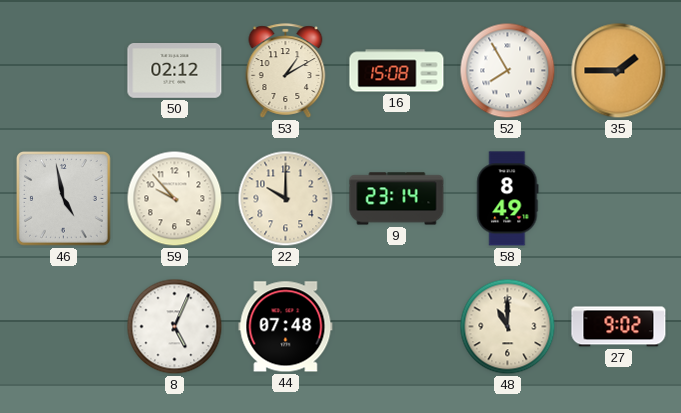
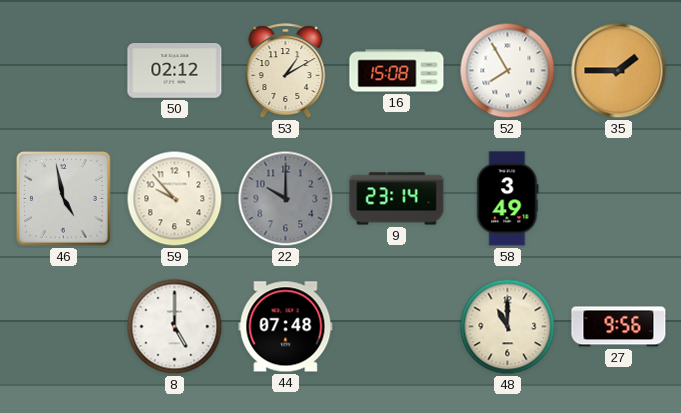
22 dial: cream -> grey
58: 8:49 -> 3:49
8: 5:04 -> 5:00
27: 9:02 -> 9:56
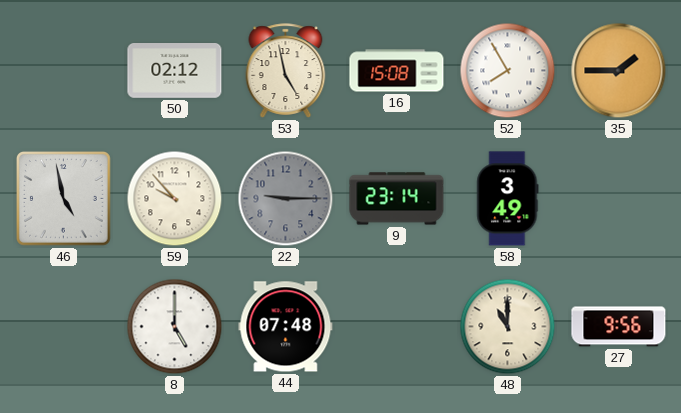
53: 1:10 -> 4:58
22: 10:00 -> 9:15
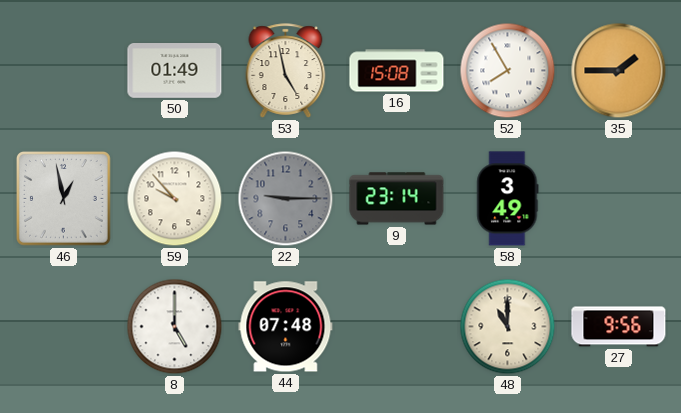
50: 02:12 -> 01:49
46: 4:58 -> 12:58
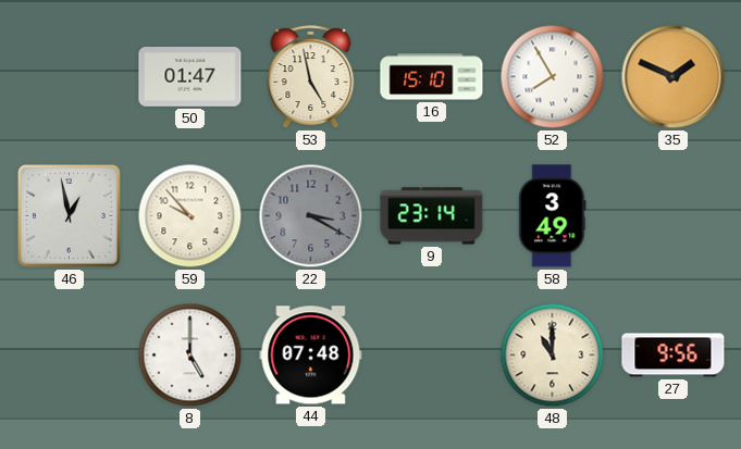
50: 01:49 -> 01:47
16: 15:08 -> 15:10
35: 1:45 -> 1:49
22: 9:15 -> 3:20
